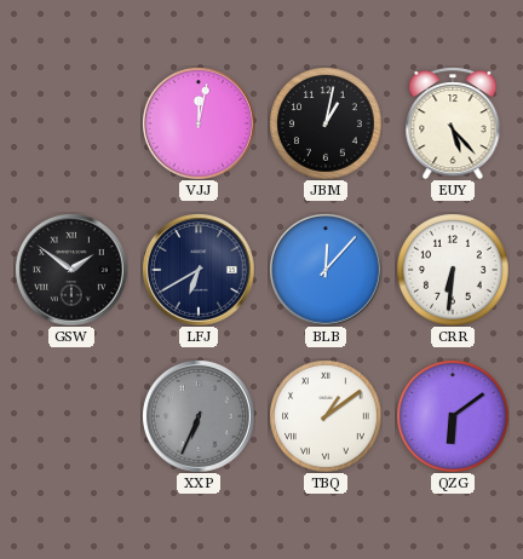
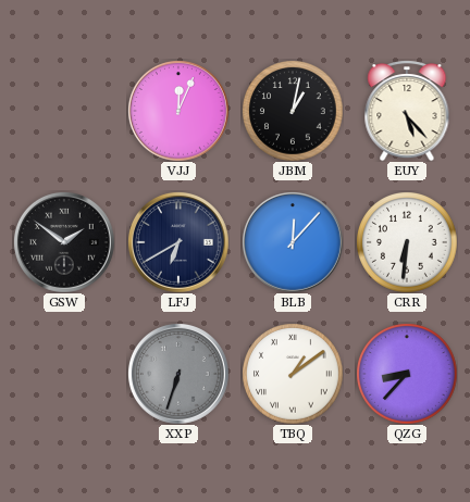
VJJ: 12:02 -> 12:04
XXP: 6:34 -> 6:33
QZG: 6:09 -> 8:37
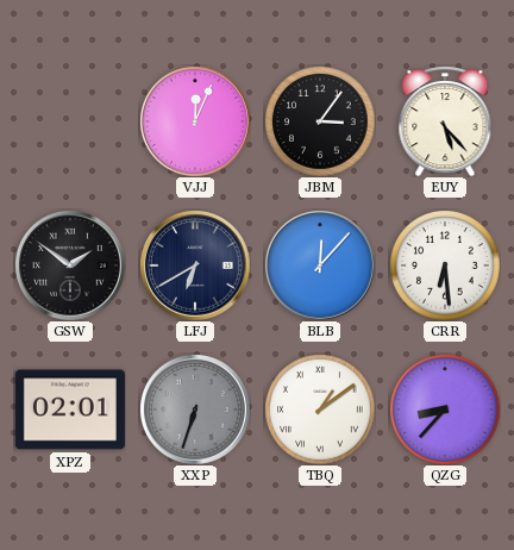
JBM: 1:02 -> 3:06
CRR: 6:31 -> 6:29
XPZ: none -> 02:01
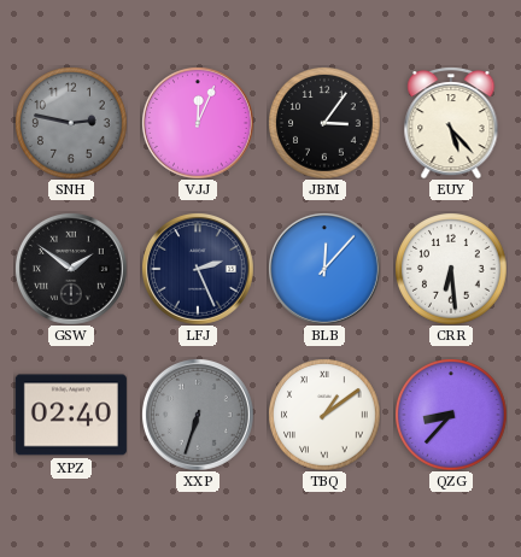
SNH: none -> 2:47
LFJ: 6:40 -> 2:26
XPZ: 02:01 -> 02:40
